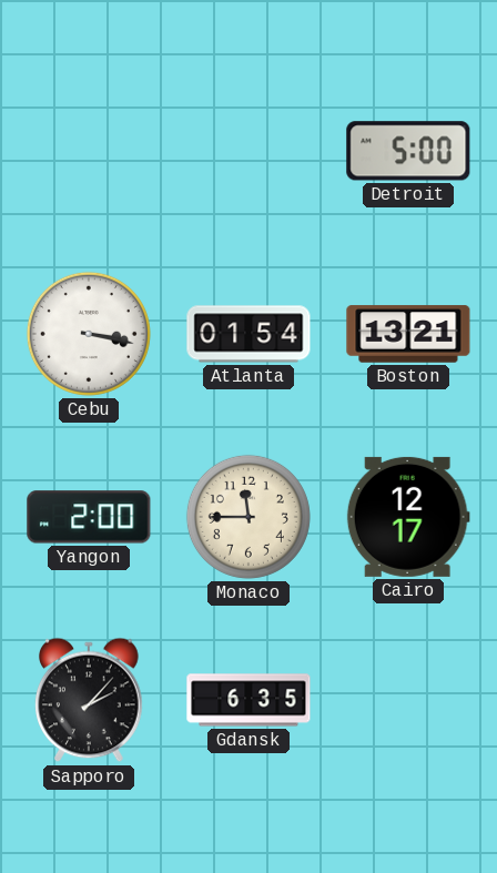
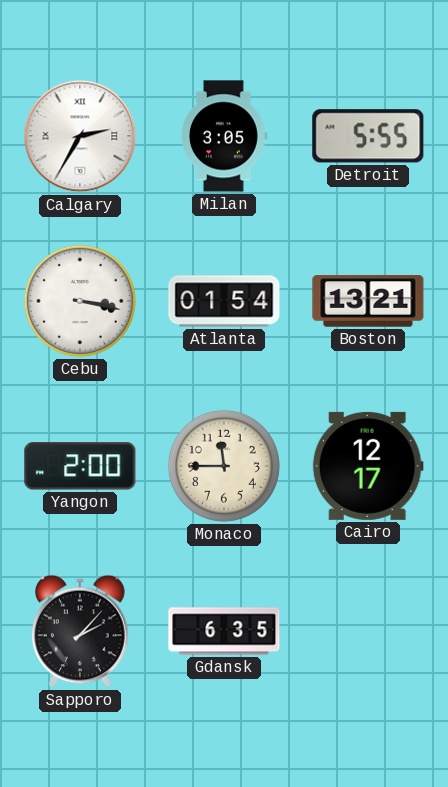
Calgary: none -> 2:35
Milan: none -> 3:05
Detroit: 5:00 -> 5:55
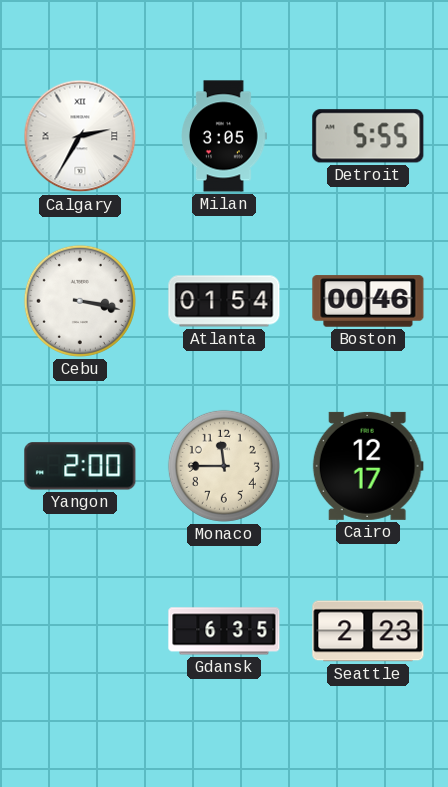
Boston: 13:21 -> 00:46
Sapporo: 2:07 -> none
Seattle: none -> 2:23
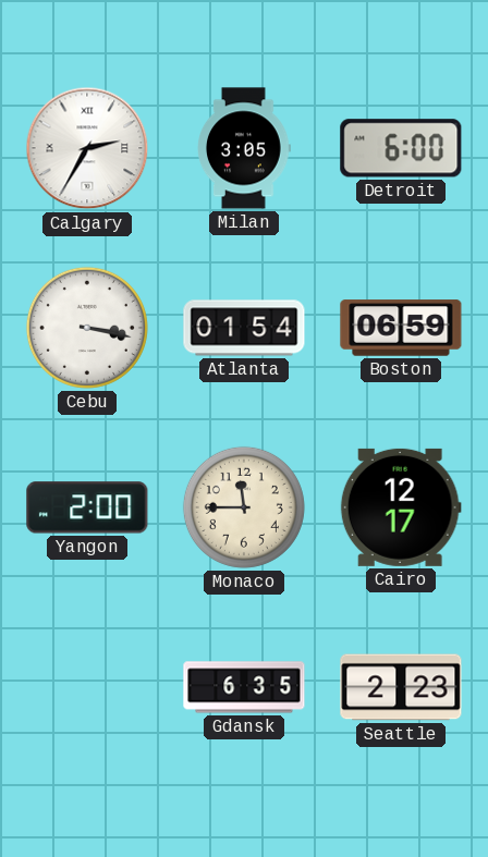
Detroit: 5:55 -> 6:00
Boston: 00:46 -> 06:59
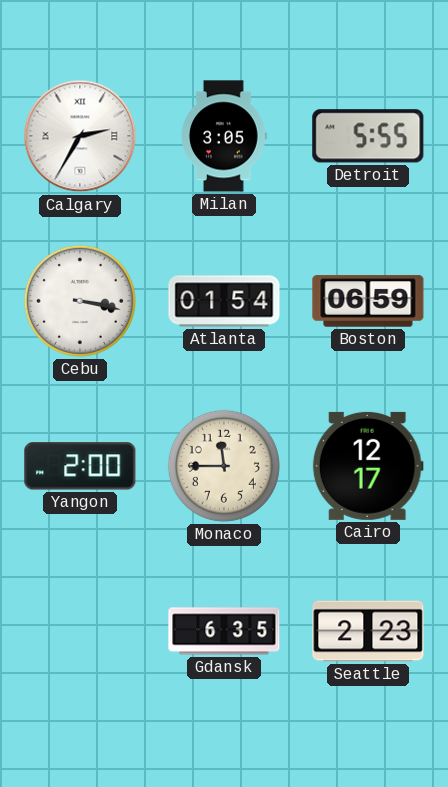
Detroit: 6:00 -> 5:55
